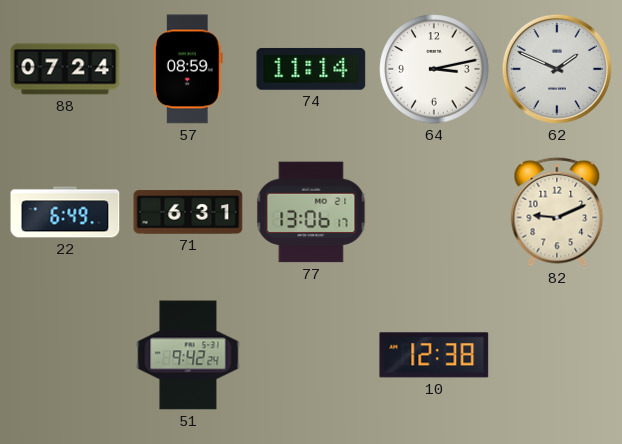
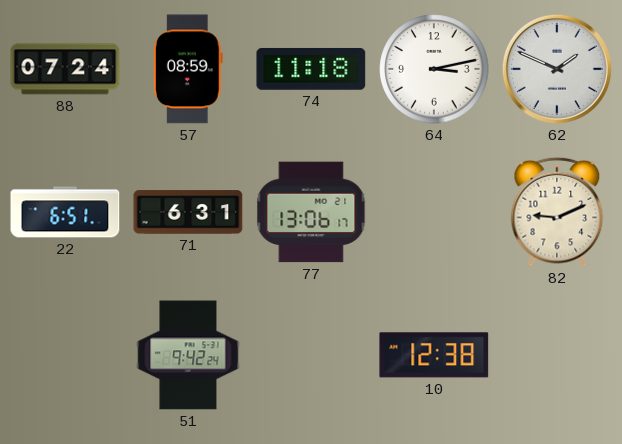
74: 11:14 -> 11:18
22: 6:49 -> 6:51
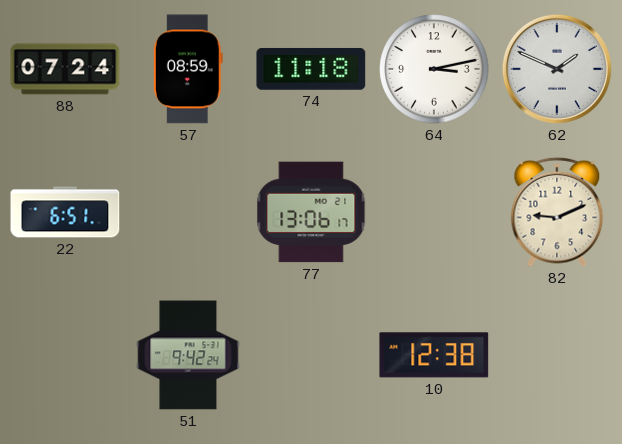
71: 6:31 -> none
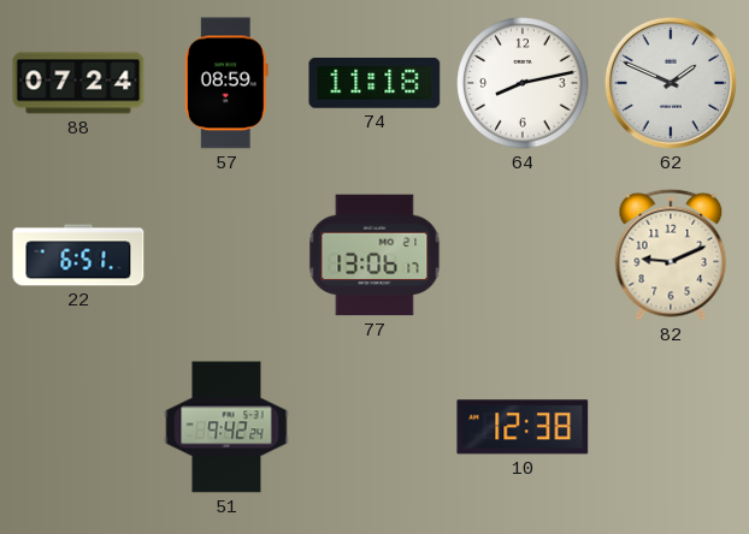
64: 3:13 -> 8:13
